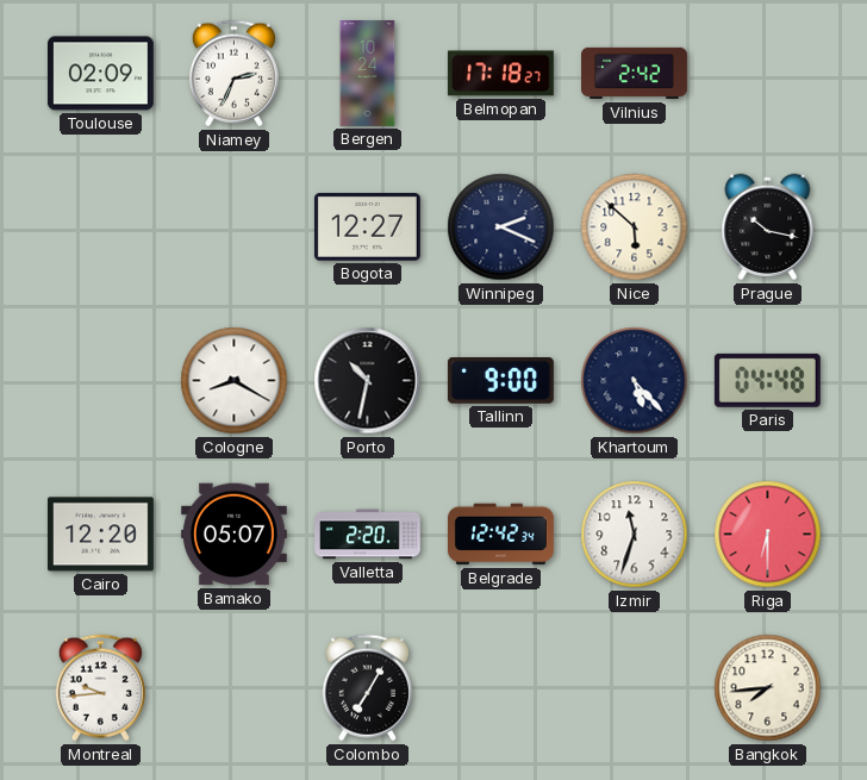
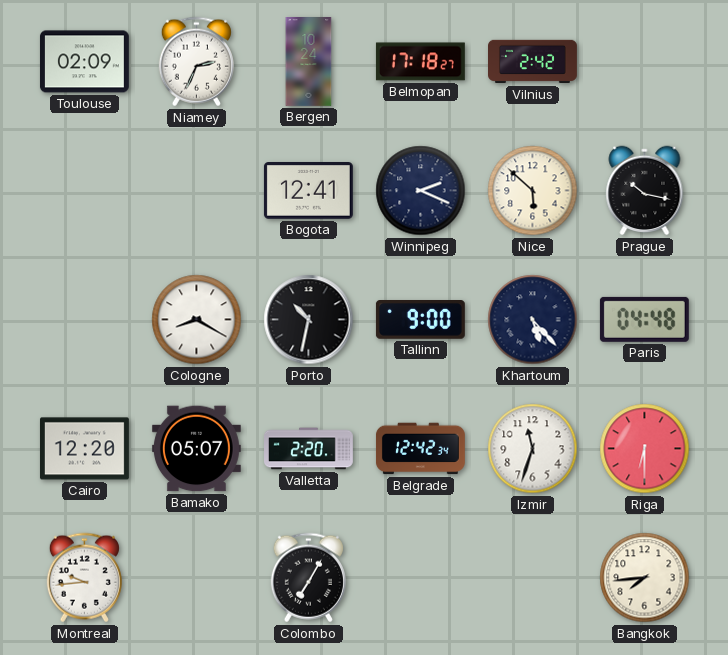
Bogota: 12:27 -> 12:41
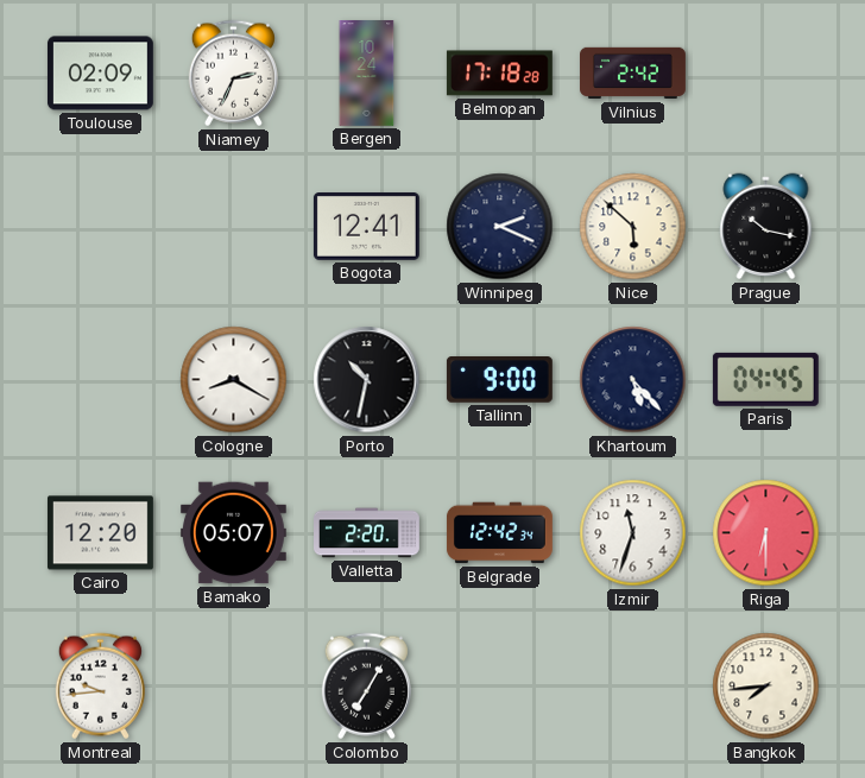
Belmopan: 17:18:27 -> 17:18:28
Paris: 04:48 -> 04:45
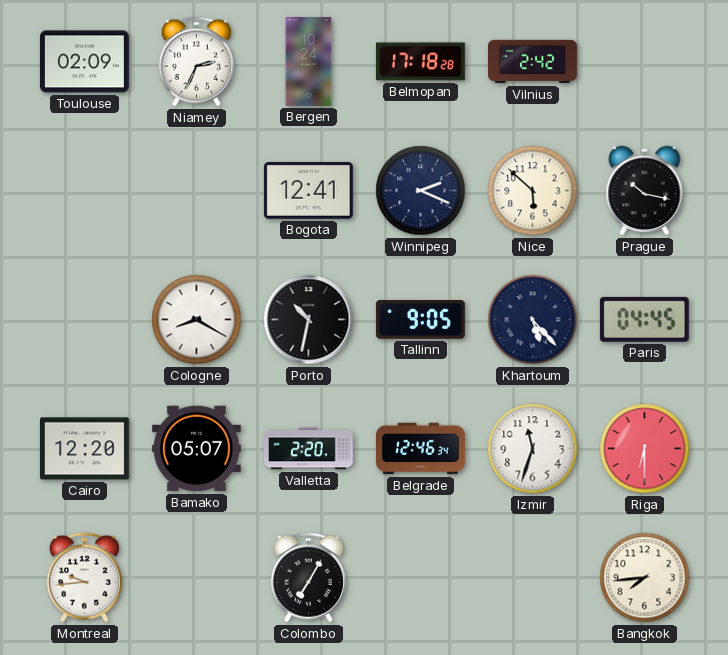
Tallinn: 9:00 -> 9:05
Belgrade: 12:42 -> 12:46
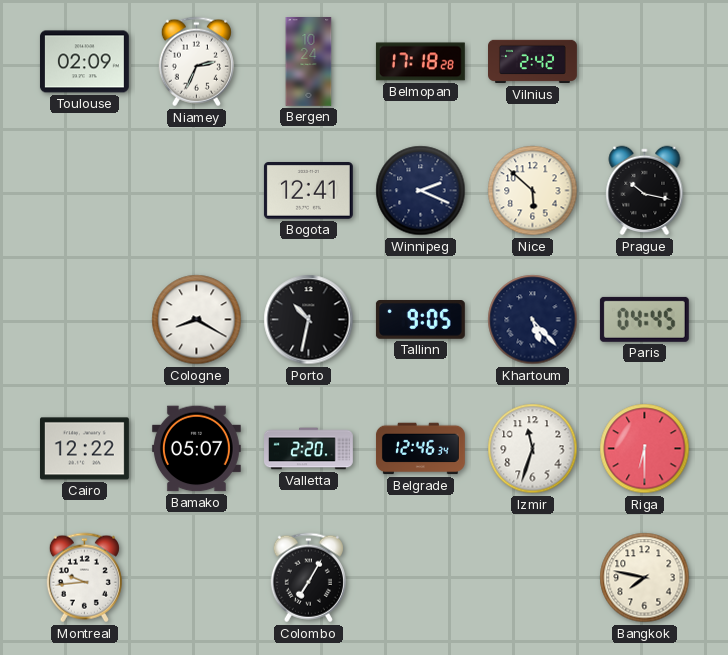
Cairo: 12:20 -> 12:22
Bangkok: 7:44 -> 7:47
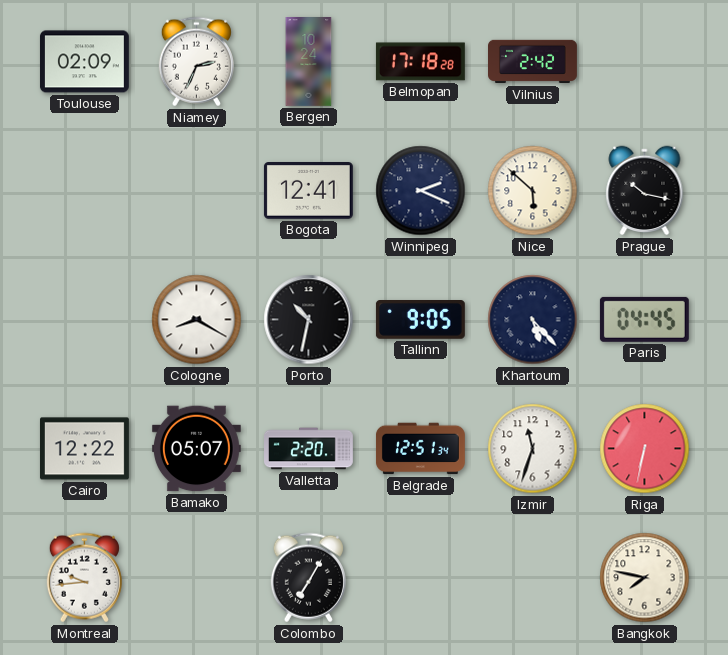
Belgrade: 12:46 -> 12:51
Riga: 6:30 -> 6:32
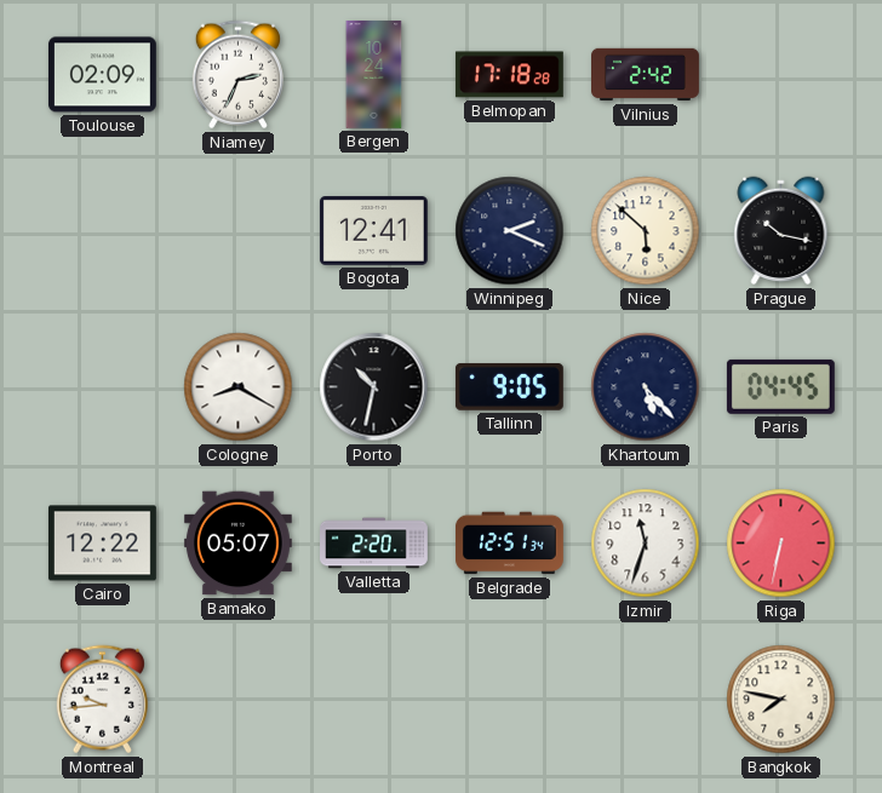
Colombo: 7:05 -> none
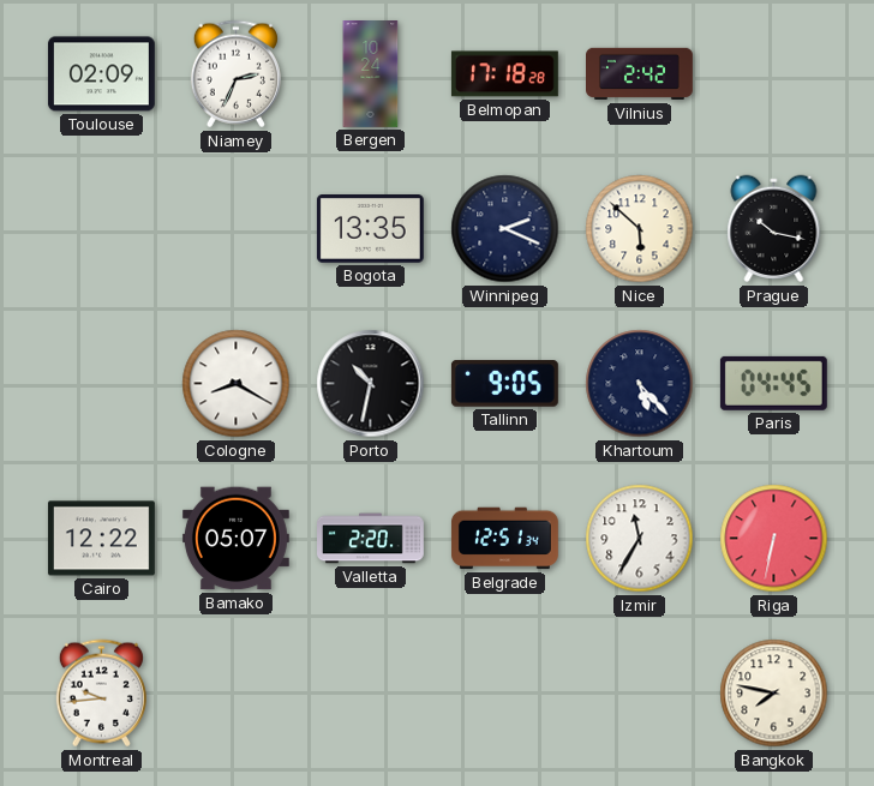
Bogota: 12:41 -> 13:35
Izmir: 11:33 -> 11:35
